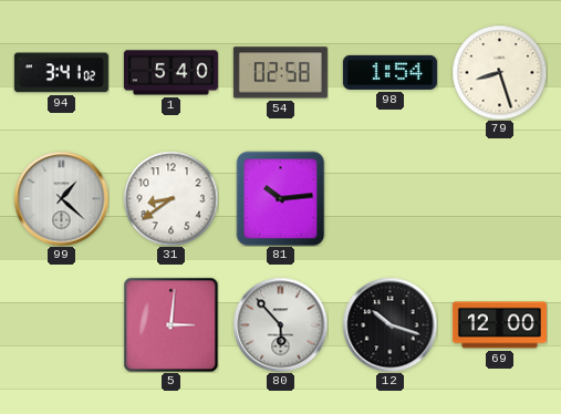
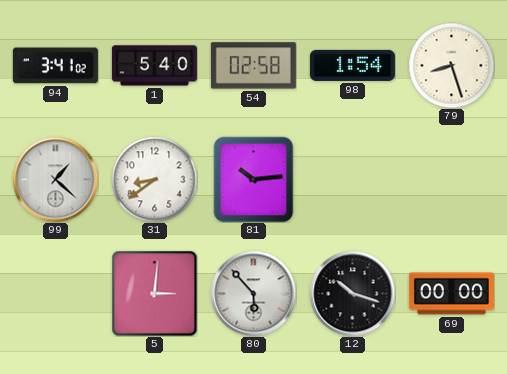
69: 12:00 -> 00:00
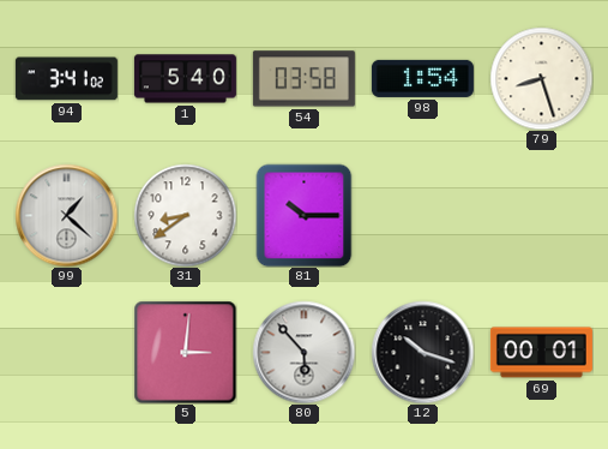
54: 02:58 -> 03:58
81: 10:14 -> 10:15
69: 00:00 -> 00:01
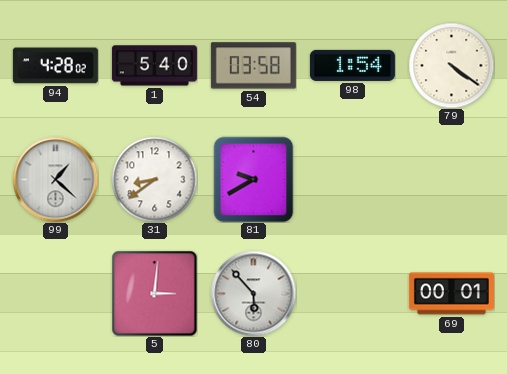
94: 3:41 -> 4:28
79: 8:27 -> 4:21
81: 10:15 -> 9:40
12: 10:18 -> none
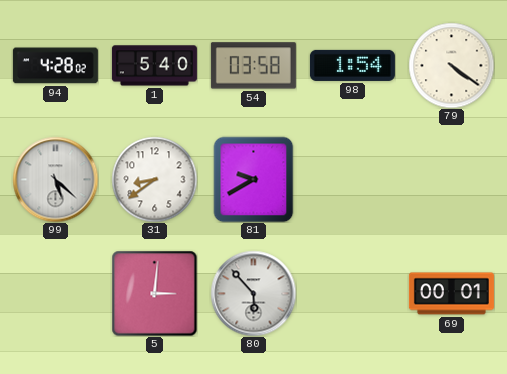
99: 1:22 -> 5:22
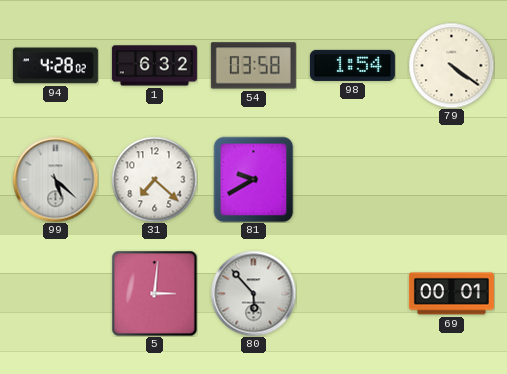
1: 5:40 -> 6:32
31: 8:39 -> 7:22
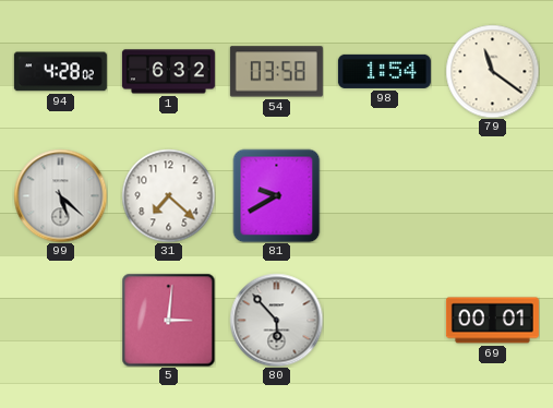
79: 4:21 -> 11:21
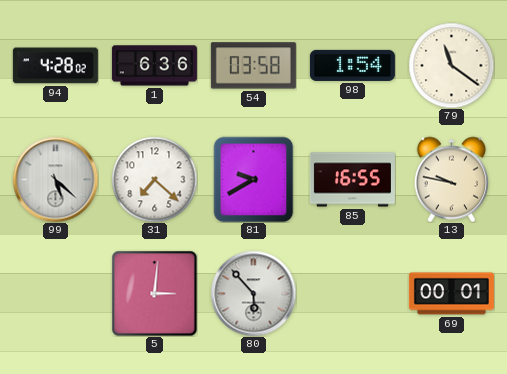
1: 6:32 -> 6:36
85: none -> 16:55
13: none -> 9:47
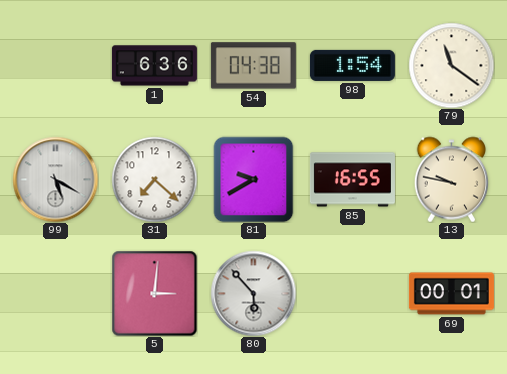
94: 4:28 -> none
54: 03:58 -> 04:38
99: 5:22 -> 5:20
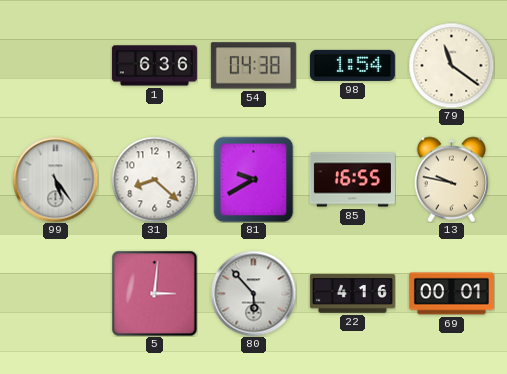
99: 5:20 -> 5:24
31: 7:22 -> 8:22
22: none -> 4:16
